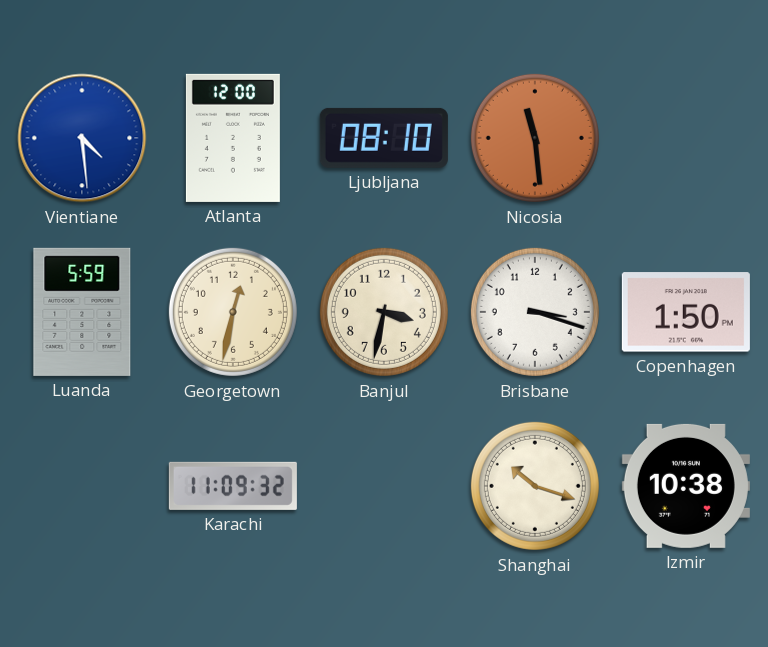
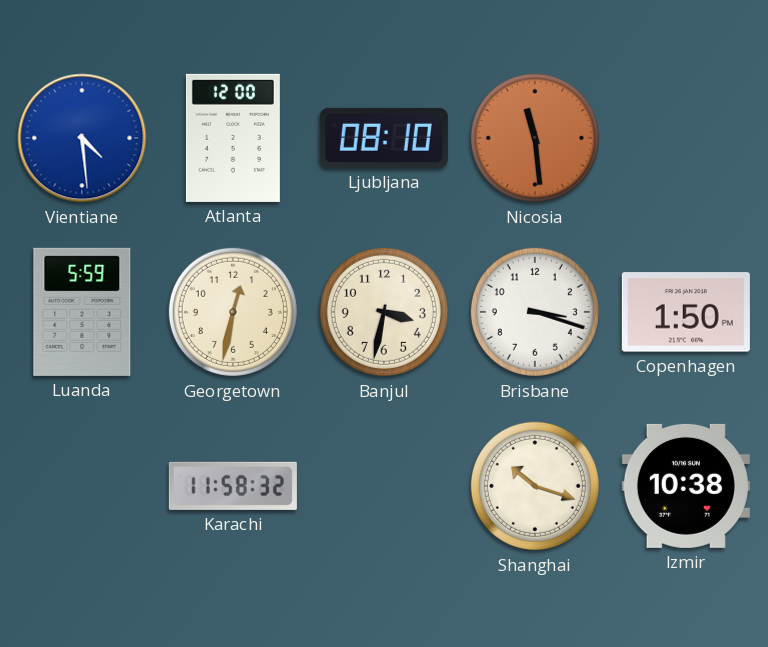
Karachi: 11:09 -> 11:58
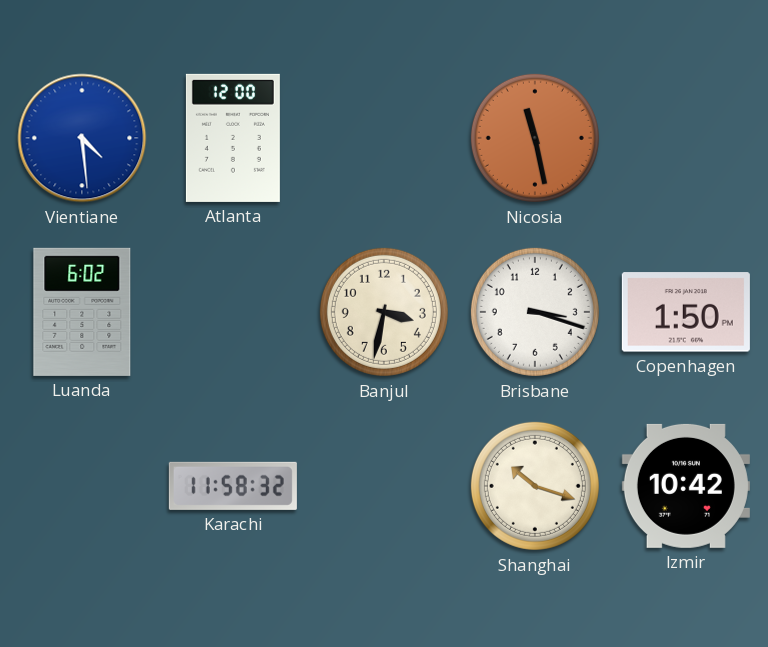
Ljubljana: 08:10 -> none
Nicosia: 11:29 -> 11:28
Luanda: 5:59 -> 6:02
Georgetown: 12:32 -> none
Izmir: 10:38 -> 10:42
